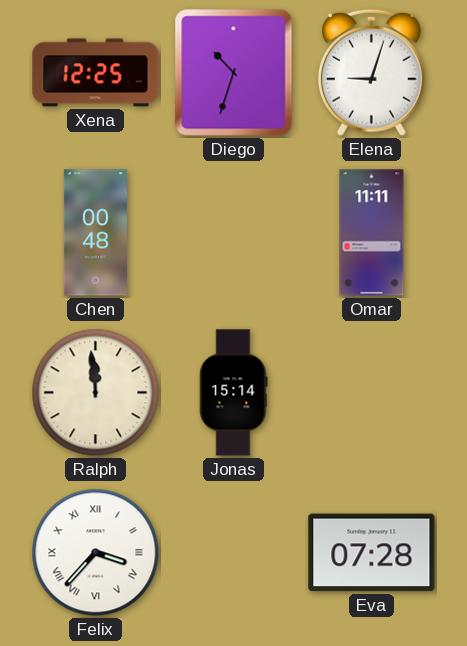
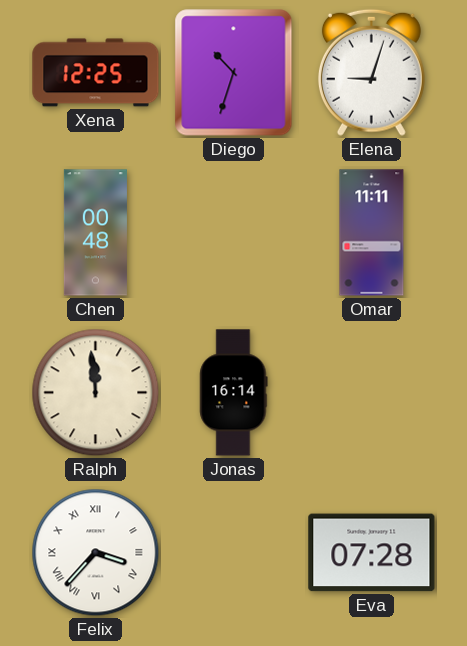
Jonas: 15:14 -> 16:14
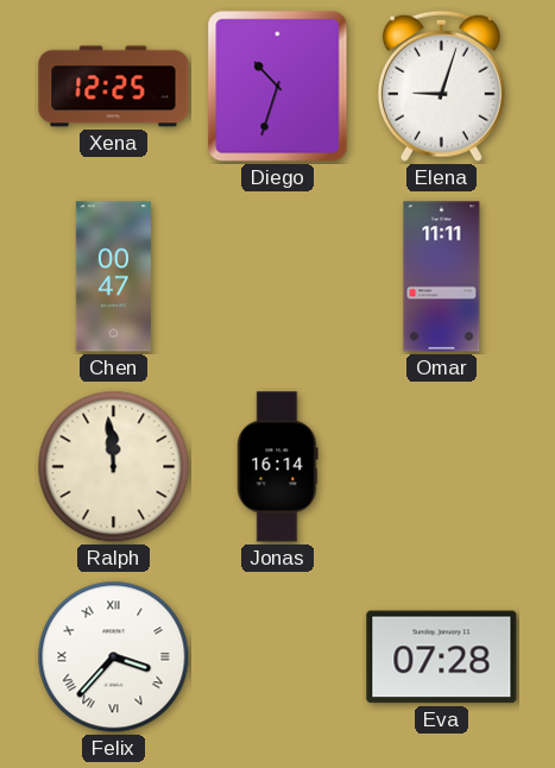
Chen: 00:48 -> 00:47
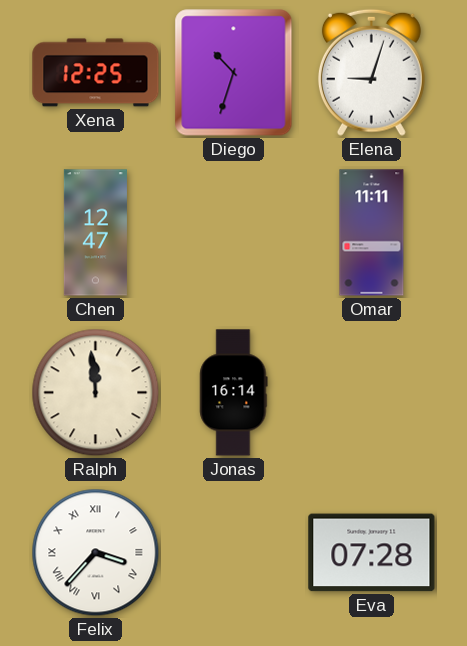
Chen: 00:47 -> 12:47
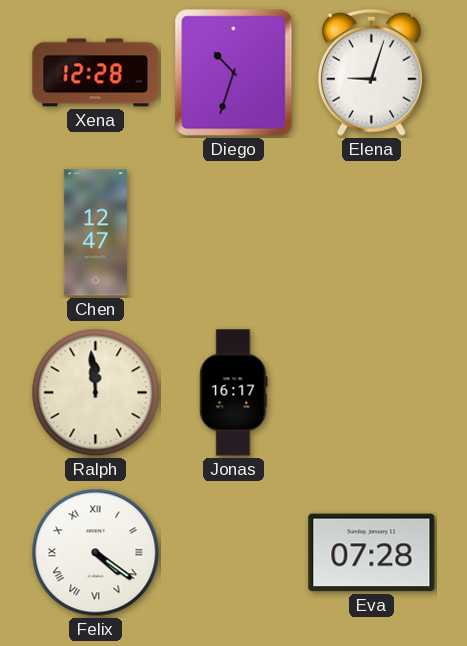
Xena: 12:25 -> 12:28
Omar: 11:11 -> none
Jonas: 16:14 -> 16:17
Felix: 3:37 -> 4:21
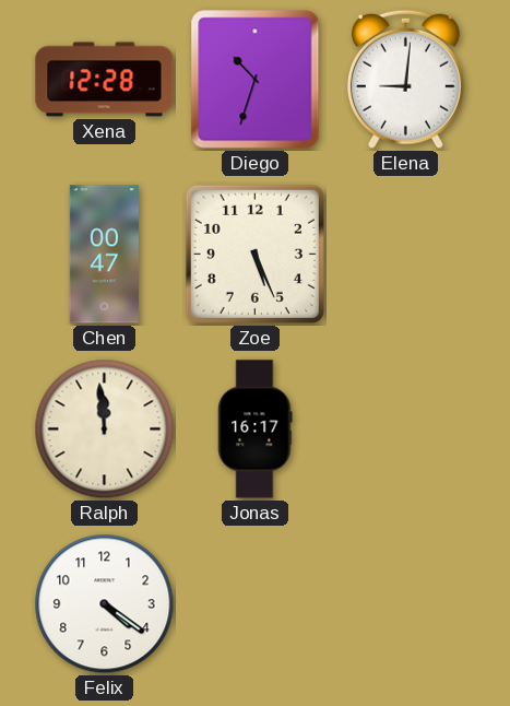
Elena: 9:03 -> 9:01
Chen: 12:47 -> 00:47
Zoe: none -> 5:26
Felix numerals: Roman -> Arabic
Eva: 07:28 -> none
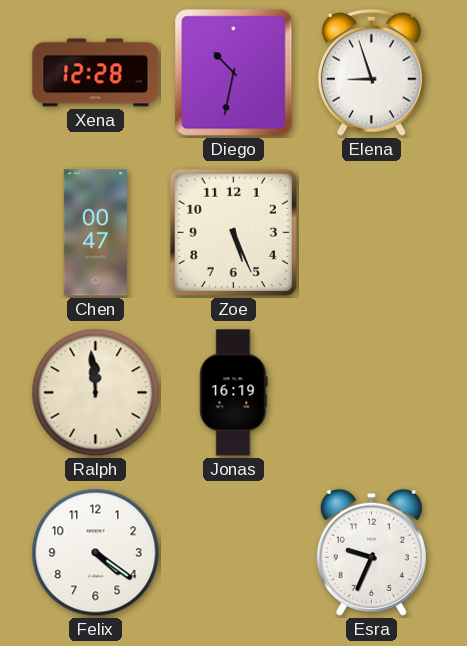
Diego: 10:33 -> 10:32
Elena: 9:01 -> 8:57
Jonas: 16:17 -> 16:19
Esra: none -> 9:34
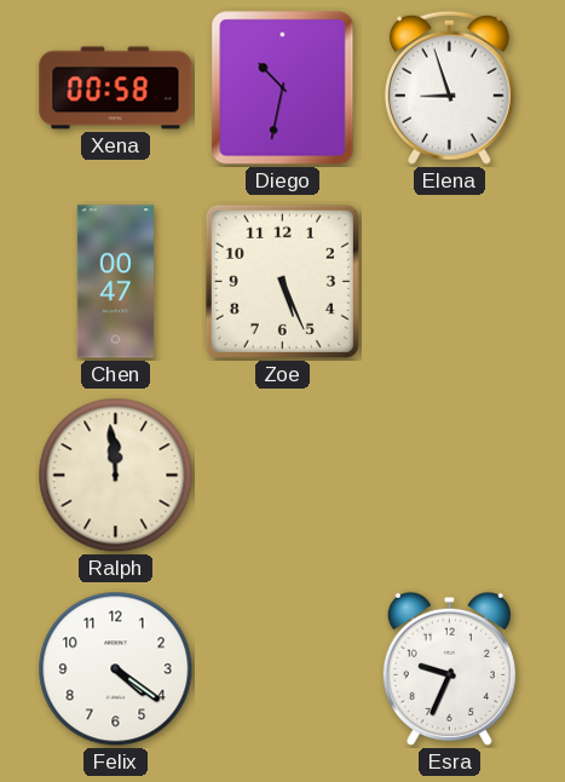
Xena: 12:28 -> 00:58
Jonas: 16:19 -> none
